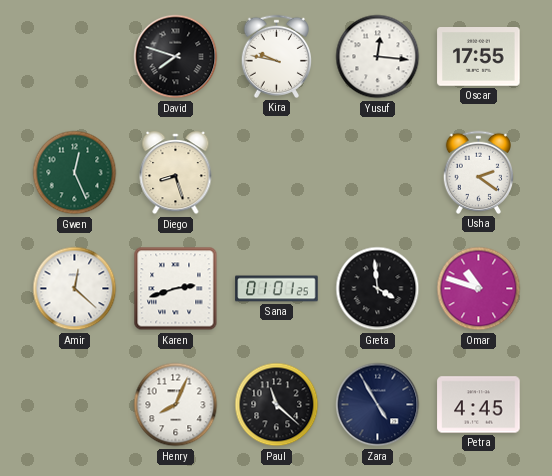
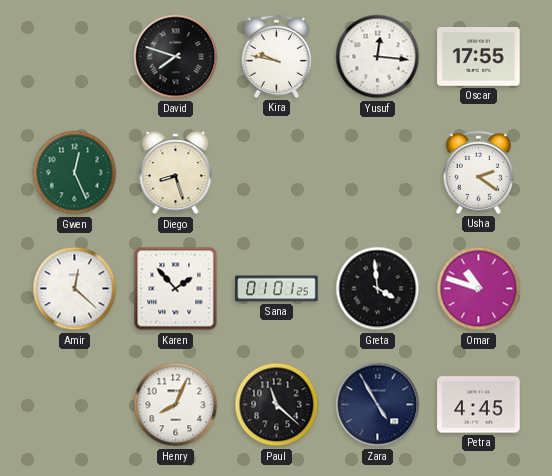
Karen: 2:42 -> 1:53
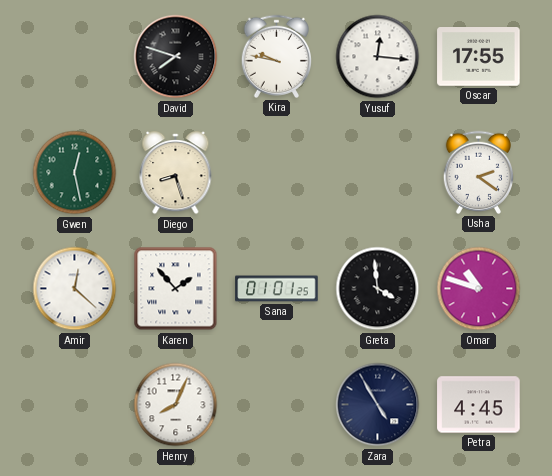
Gwen: 12:26 -> 12:28
Paul: 11:22 -> none
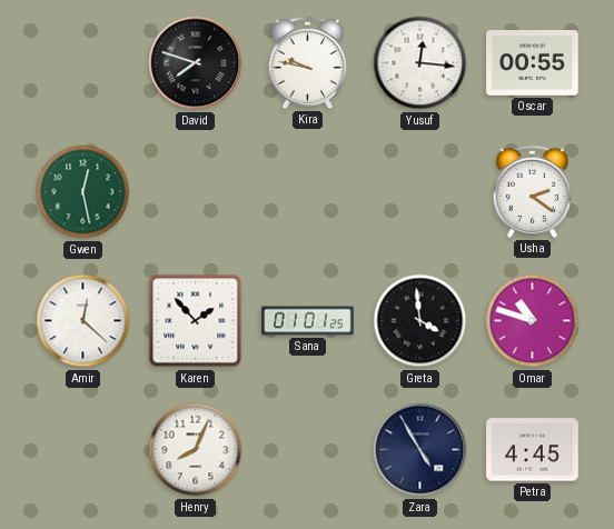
Oscar: 17:55 -> 00:55
Diego: 8:27 -> none
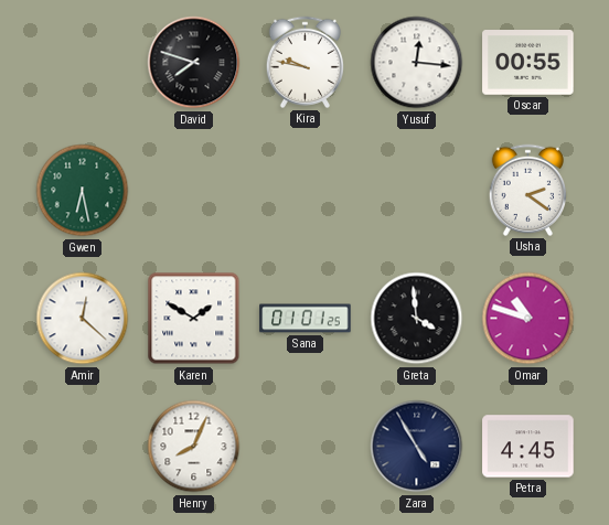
Gwen: 12:28 -> 6:28
Karen: 1:53 -> 1:50
